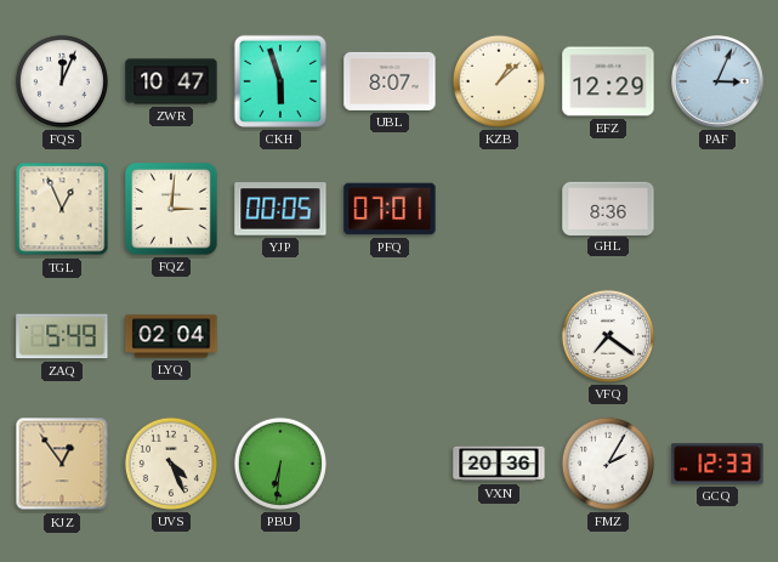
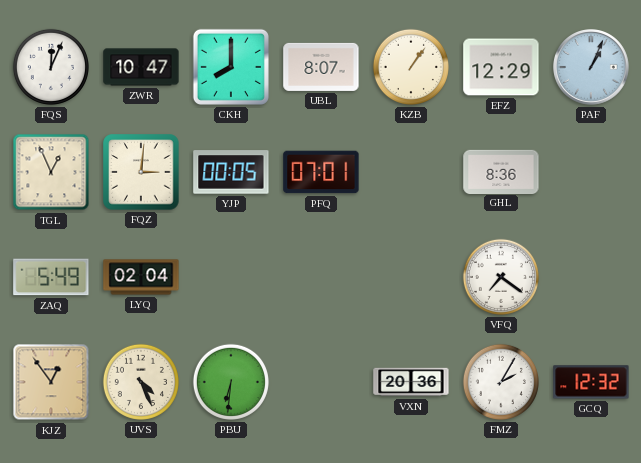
CKH: 5:57 -> 8:00
KZB: 1:08 -> 1:06
PAF: 3:04 -> 1:04
GCQ: 12:33 -> 12:32
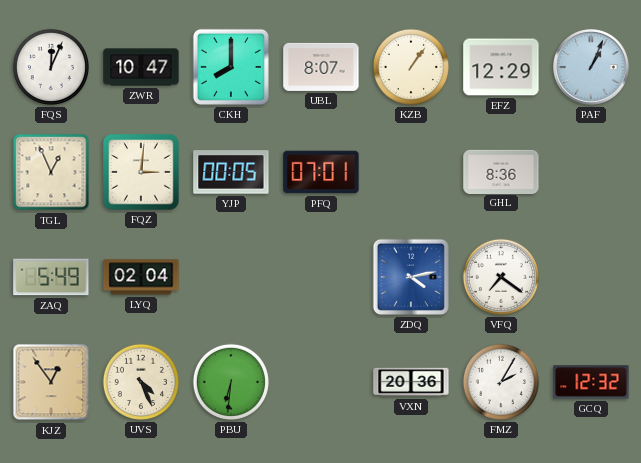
ZDQ: none -> 4:13
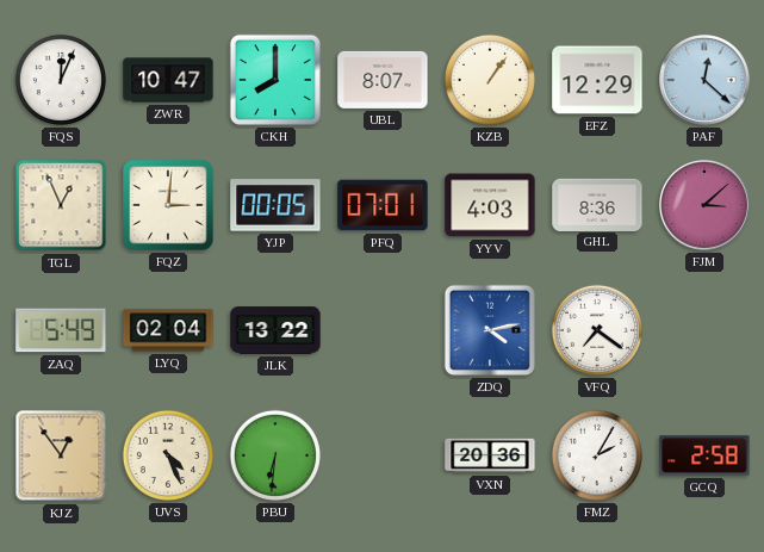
PAF: 1:04 -> 12:22
YYV: none -> 4:03
FJM: none -> 3:08
JLK: none -> 13:22
GCQ: 12:32 -> 2:58
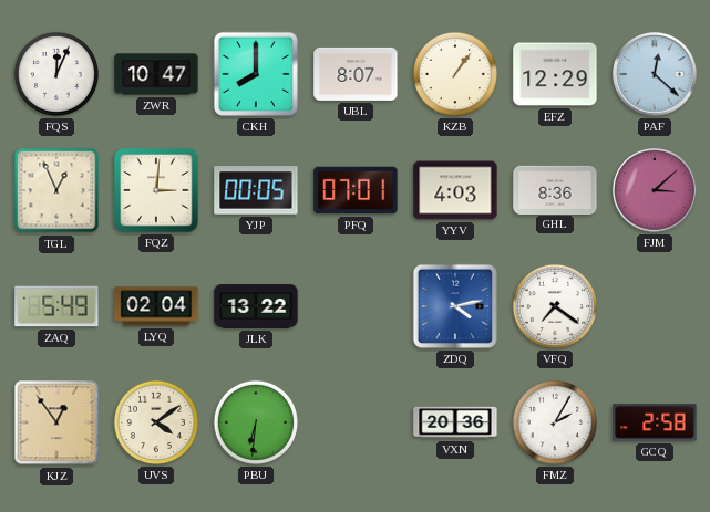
UVS: 4:26 -> 4:09
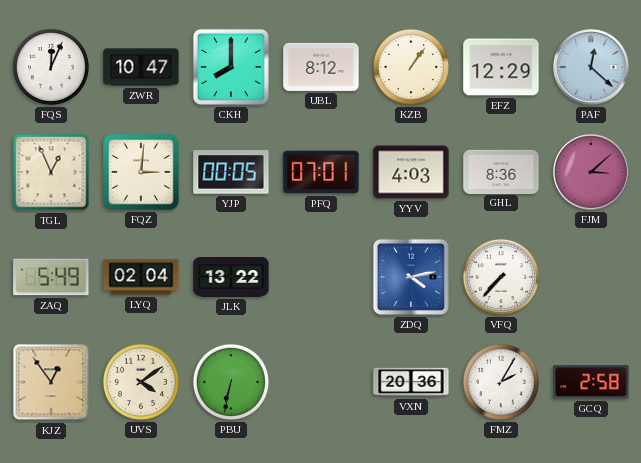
UBL: 8:07 -> 8:12
VFQ: 7:21 -> 7:37
PBU: 6:31 -> 6:32
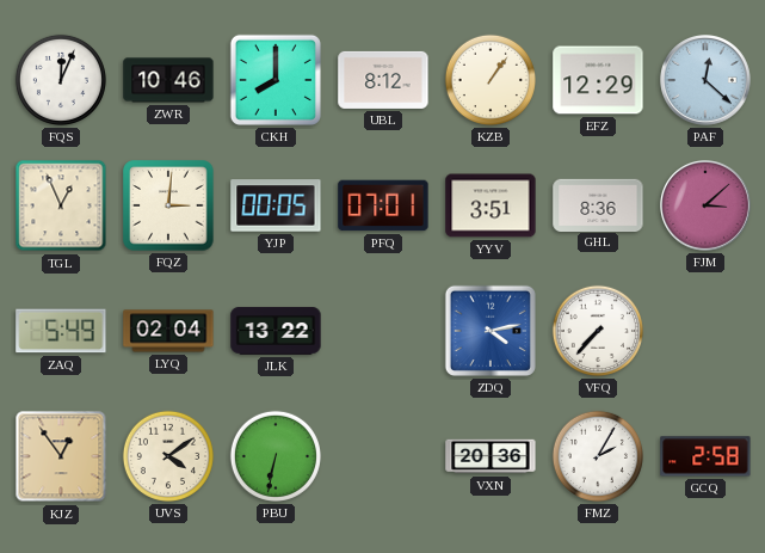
ZWR: 10:47 -> 10:46
YYV: 4:03 -> 3:51
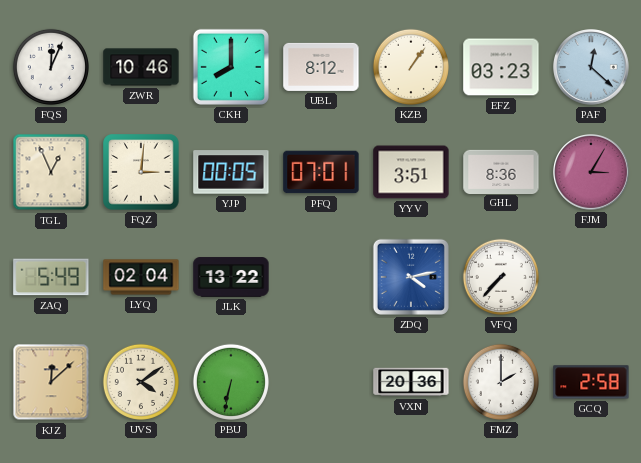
EFZ: 12:29 -> 03:23
FJM: 3:08 -> 3:05
KJZ: 12:54 -> 12:08
FMZ: 2:05 -> 2:00
